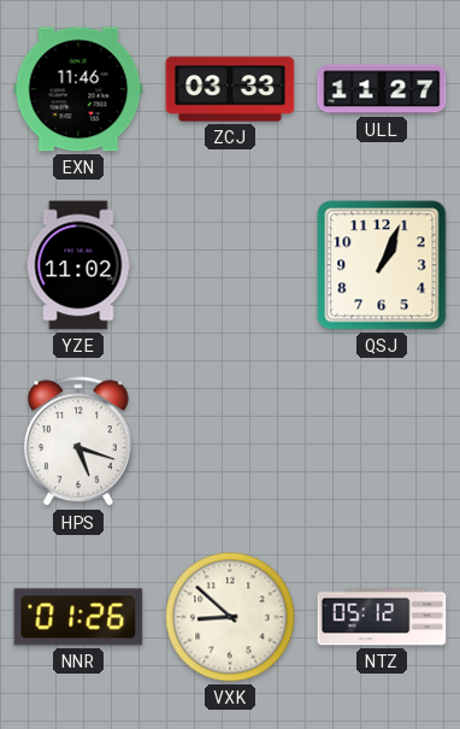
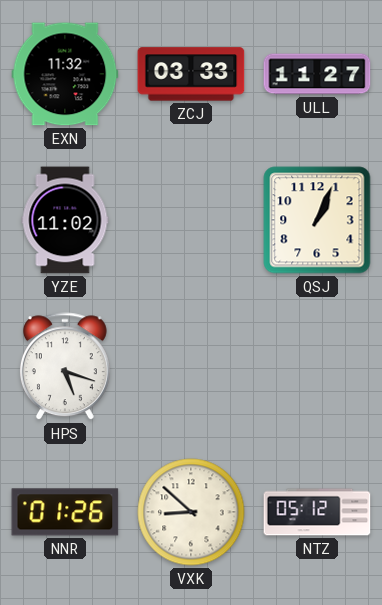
EXN: 11:46 -> 11:32
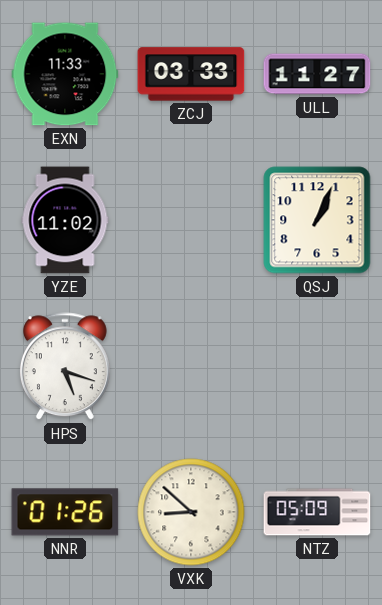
EXN: 11:32 -> 11:33
NTZ: 05:12 -> 05:09
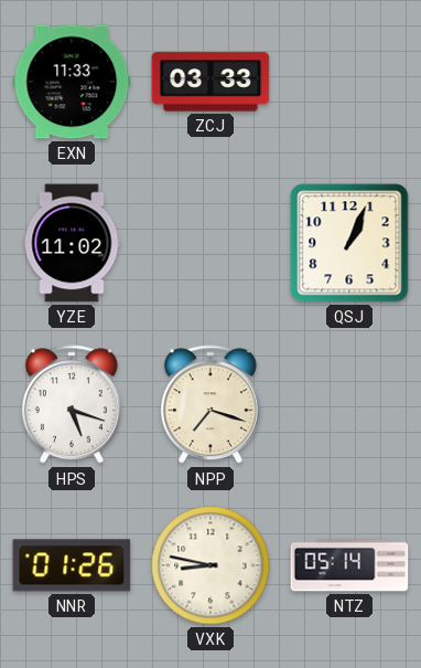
ULL: 11:27 -> none
NPP: none -> 7:18
VXK: 8:52 -> 8:47
NTZ: 05:09 -> 05:14
